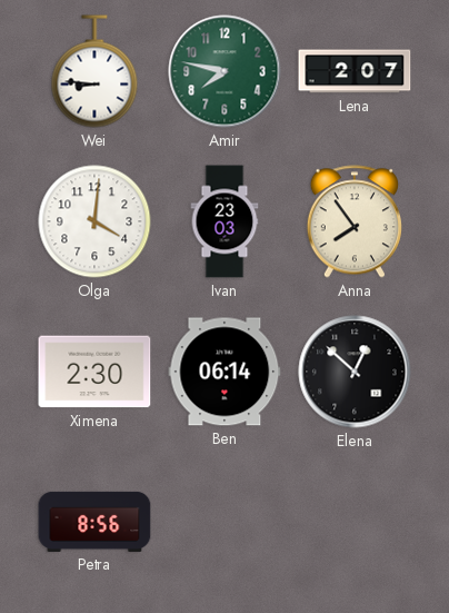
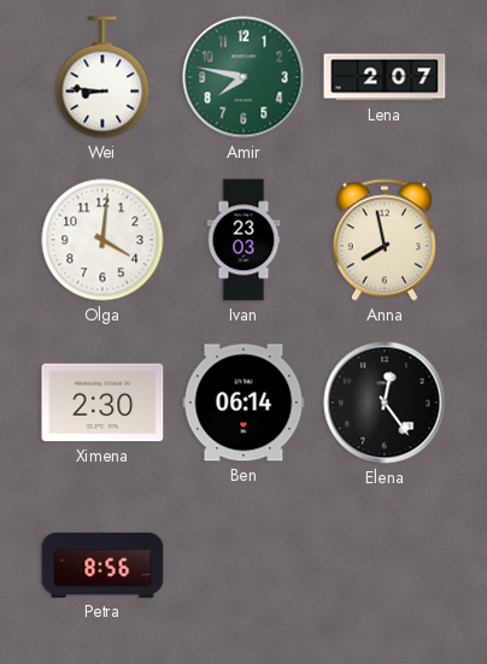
Anna: 7:54 -> 7:58
Elena: 12:52 -> 12:24
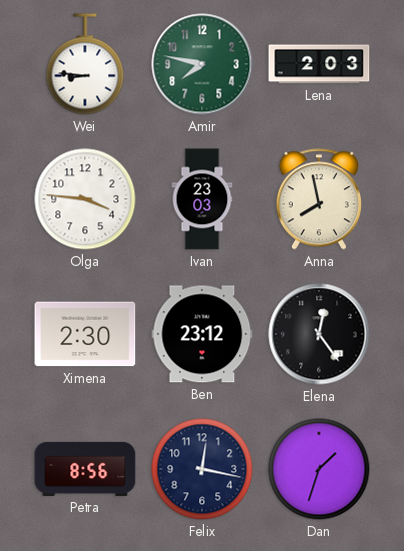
Lena: 2:07 -> 2:03
Olga: 4:01 -> 3:46
Ben: 06:14 -> 23:12
Felix: none -> 12:17
Dan: none -> 1:33
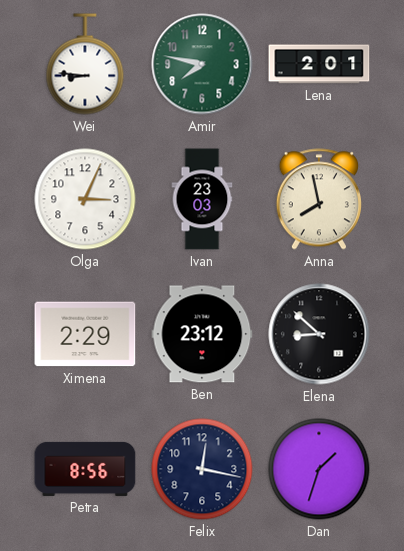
Lena: 2:03 -> 2:01
Olga: 3:46 -> 3:04
Ximena: 2:30 -> 2:29
Elena: 12:24 -> 8:52
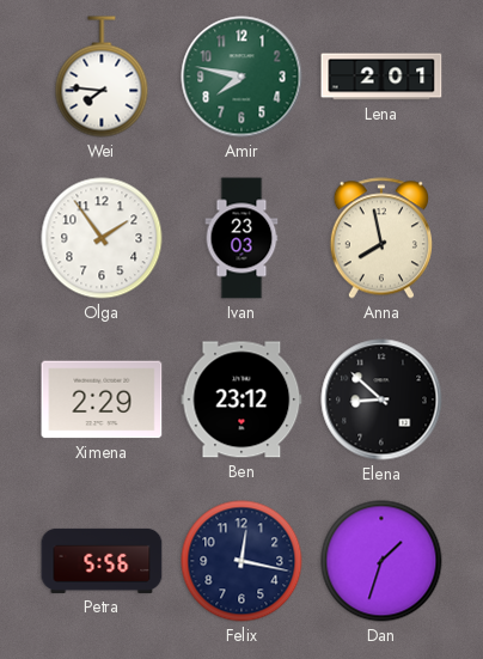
Wei: 8:46 -> 7:46
Olga: 3:04 -> 1:54
Petra: 8:56 -> 5:56
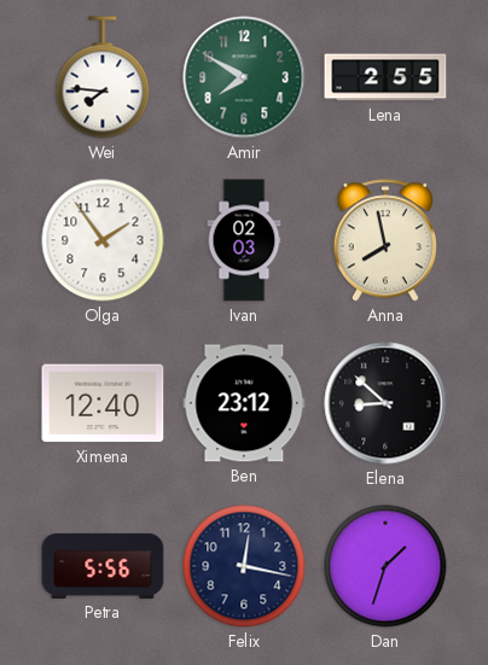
Amir: 7:47 -> 7:50
Lena: 2:01 -> 2:55
Ivan: 23:03 -> 02:03
Ximena: 2:29 -> 12:40
